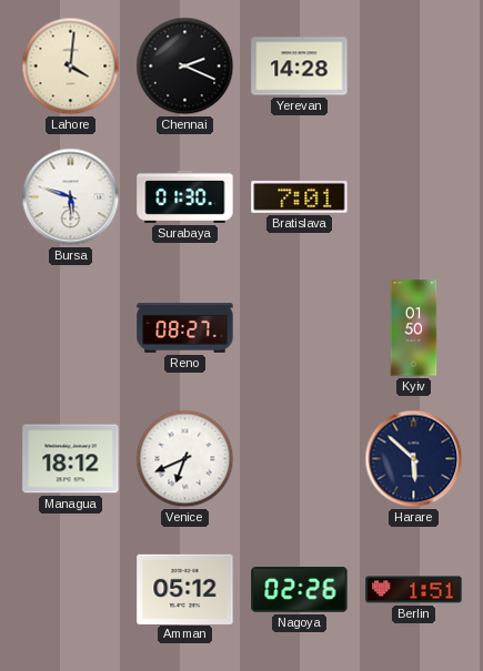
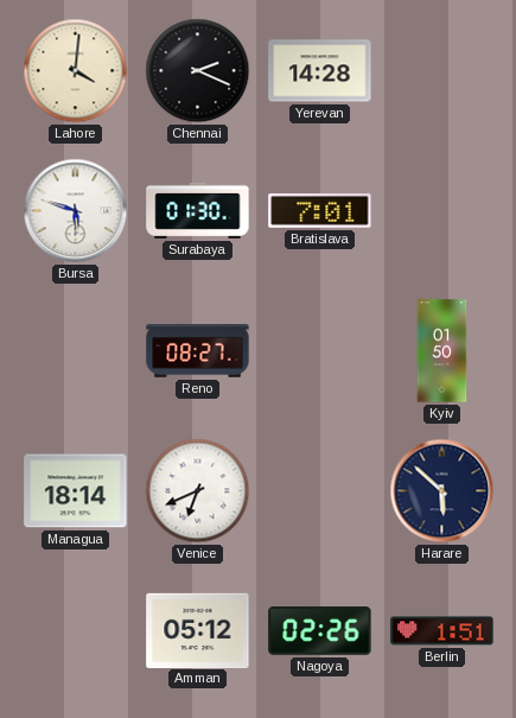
Managua: 18:12 -> 18:14
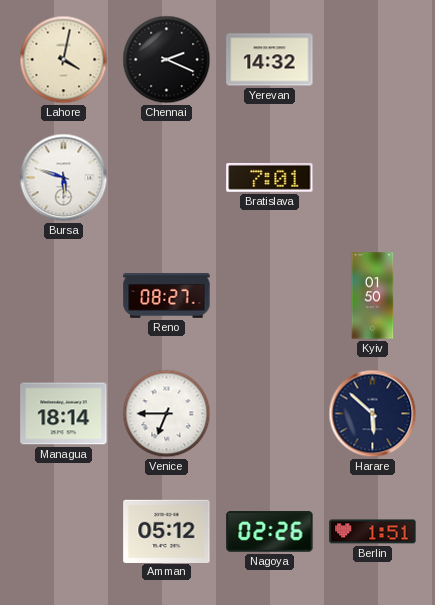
Lahore: 4:01 -> 4:02
Yerevan: 14:28 -> 14:32
Surabaya: 01:30 -> none
Venice: 6:41 -> 6:45
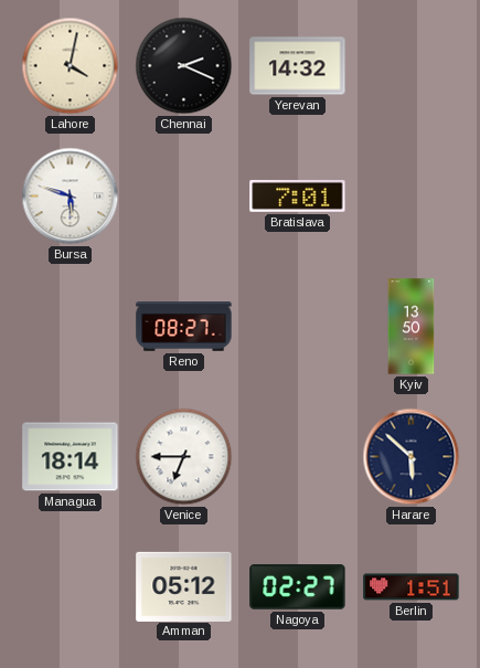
Kyiv: 01:50 -> 13:50
Nagoya: 02:26 -> 02:27
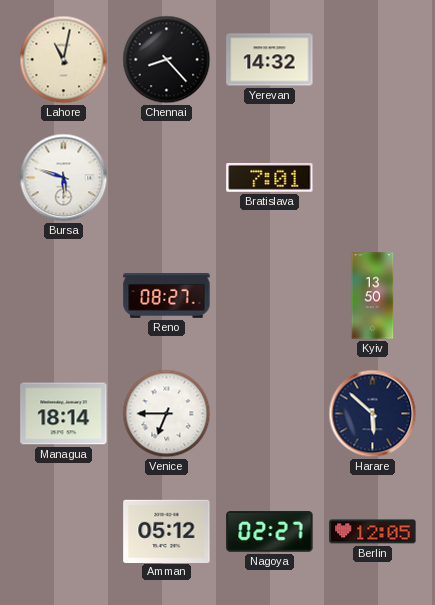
Lahore: 4:02 -> 11:02
Chennai: 2:19 -> 8:23
Berlin: 1:51 -> 12:05
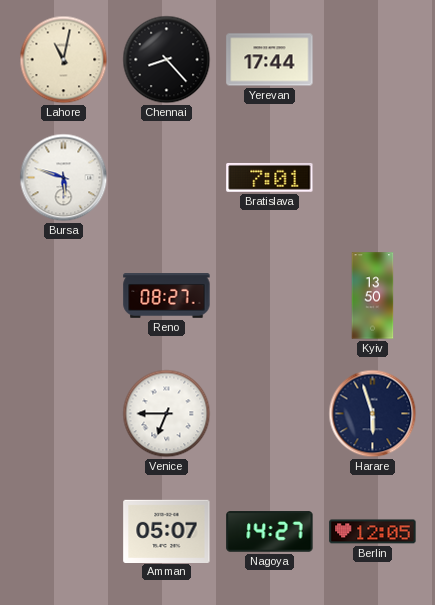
Yerevan: 14:32 -> 17:44
Managua: 18:14 -> none
Harare: 5:52 -> 5:57
Amman: 05:12 -> 05:07
Nagoya: 02:27 -> 14:27
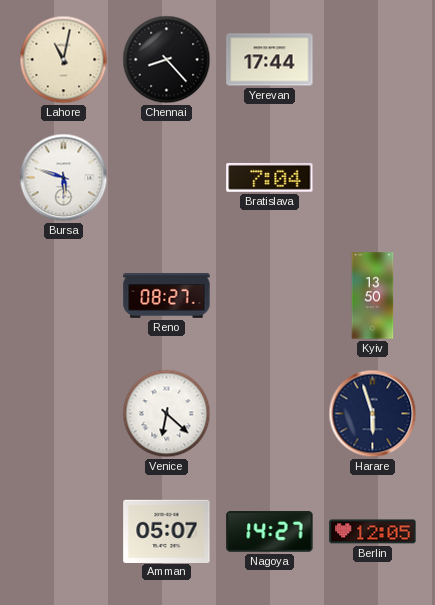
Bratislava: 7:01 -> 7:04
Venice: 6:45 -> 6:22
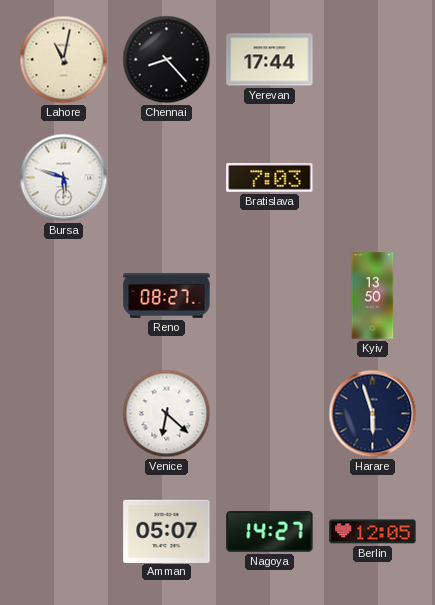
Bratislava: 7:04 -> 7:03
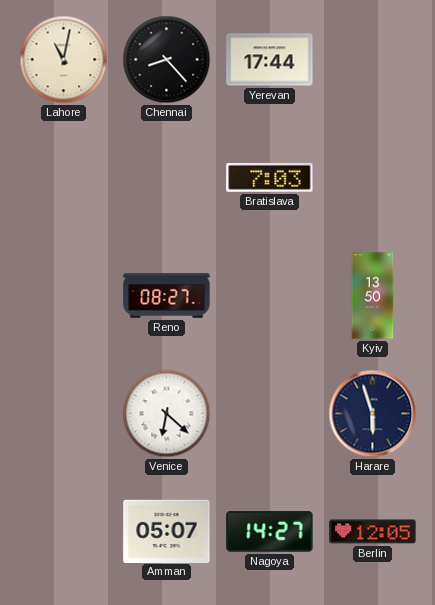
Bursa: 5:48 -> none
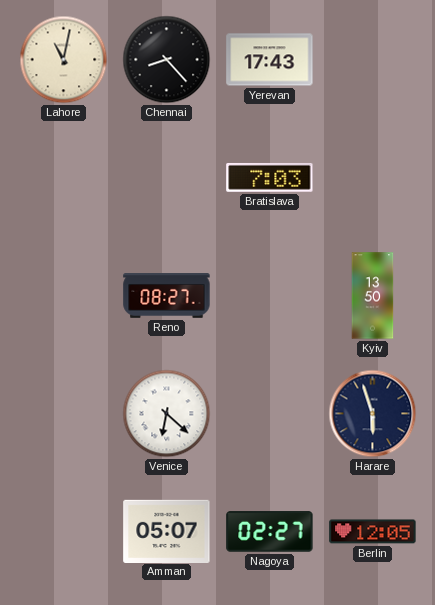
Yerevan: 17:44 -> 17:43
Nagoya: 14:27 -> 02:27
